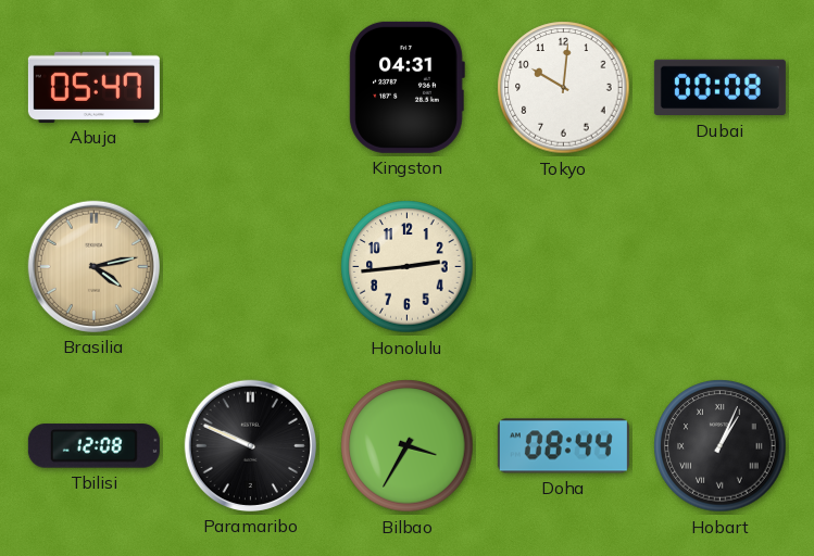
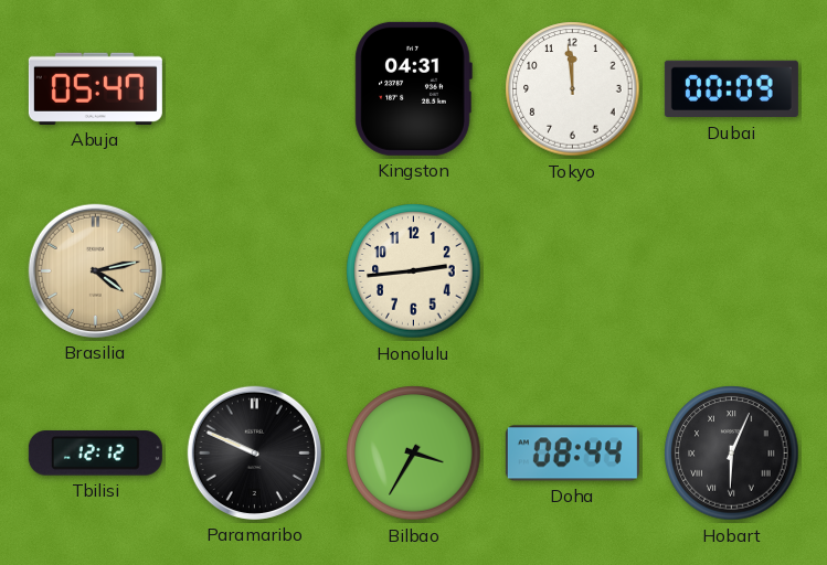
Tokyo: 10:01 -> 11:59
Dubai: 00:08 -> 00:09
Tbilisi: 12:08 -> 12:12
Hobart: 1:04 -> 6:04
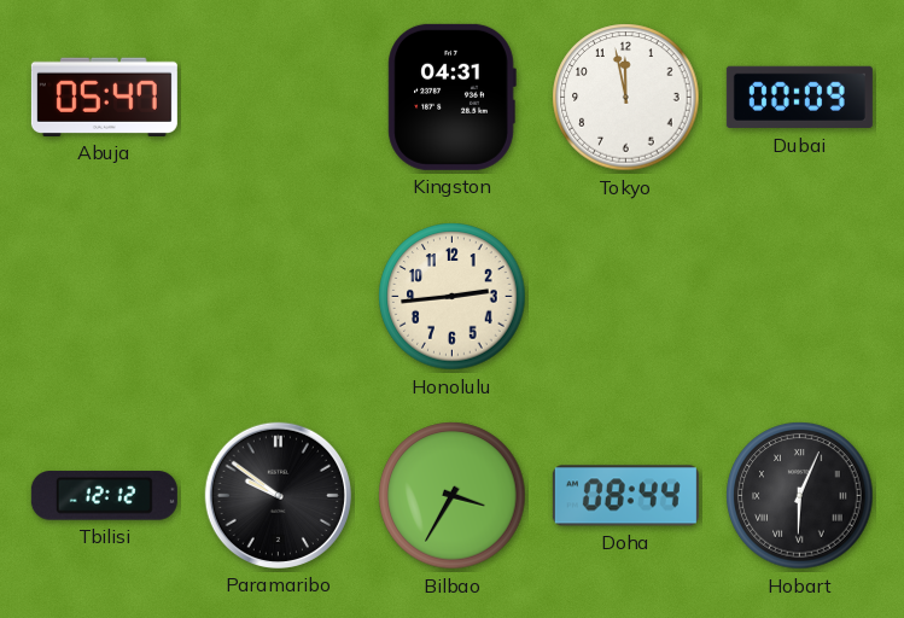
Tokyo: 11:59 -> 11:58
Brasilia: 4:13 -> none
Paramaribo: 9:49 -> 9:51
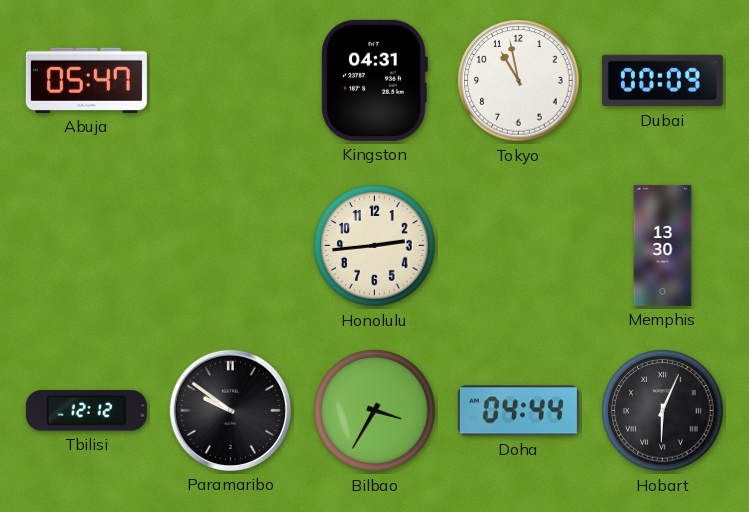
Tokyo: 11:58 -> 10:58
Memphis: none -> 13:30
Doha: 08:44 -> 04:44
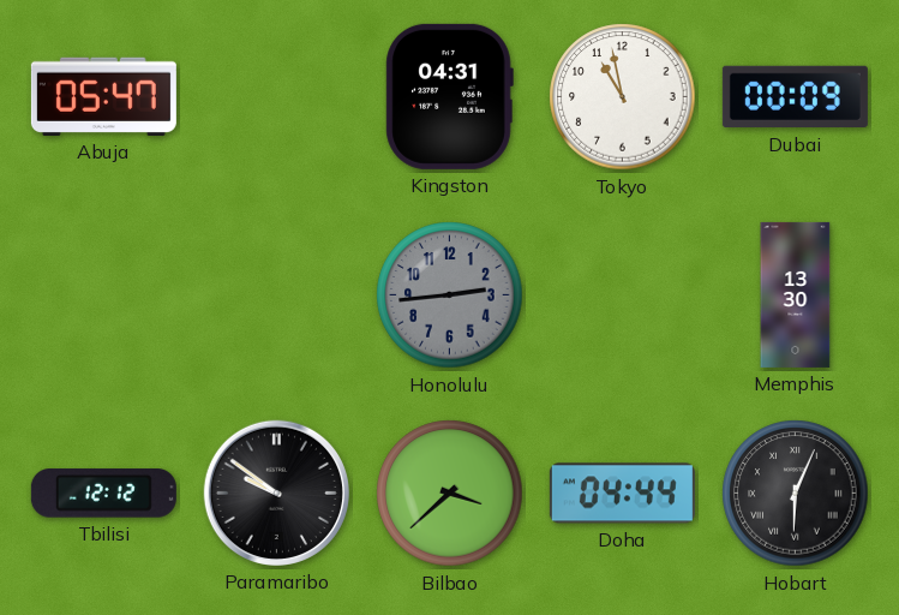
Honolulu dial: cream -> grey
Bilbao: 3:35 -> 3:38
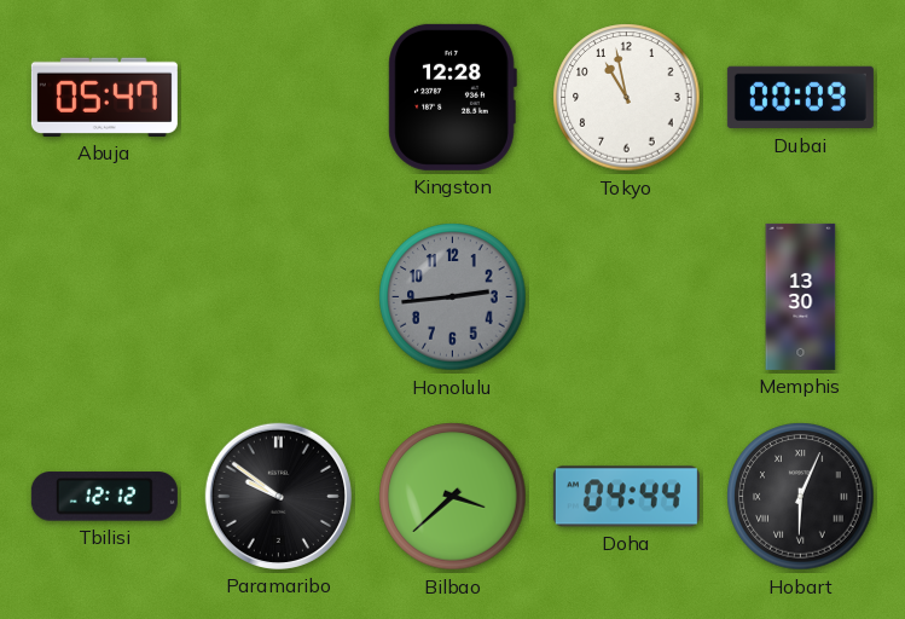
Kingston: 04:31 -> 12:28
